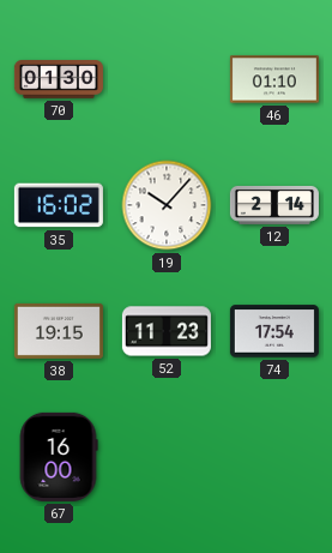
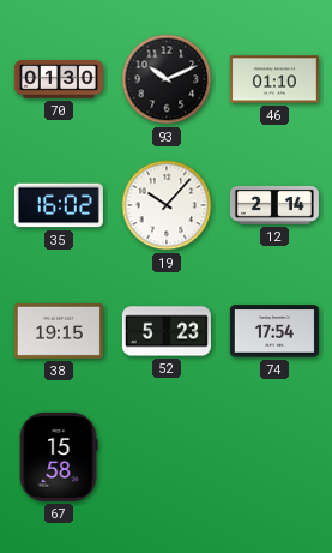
93: none -> 10:11
52: 11:23 -> 5:23
67: 16:00 -> 15:58
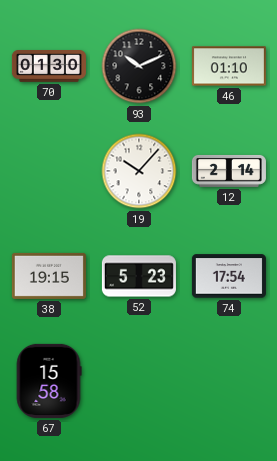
35: 16:02 -> none
